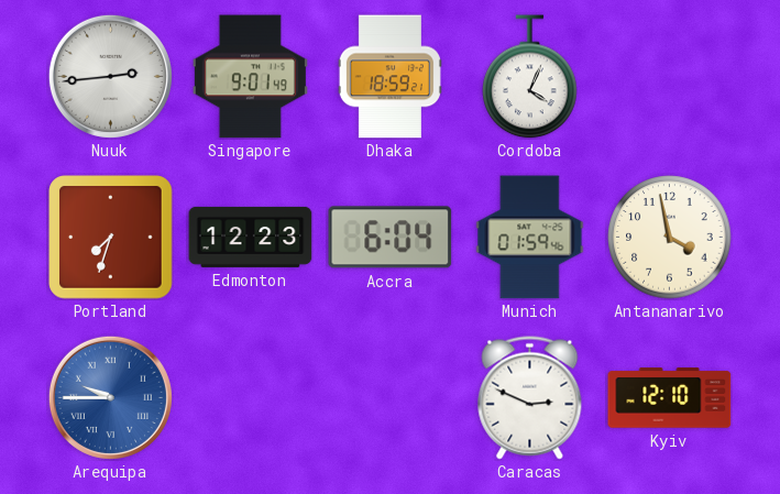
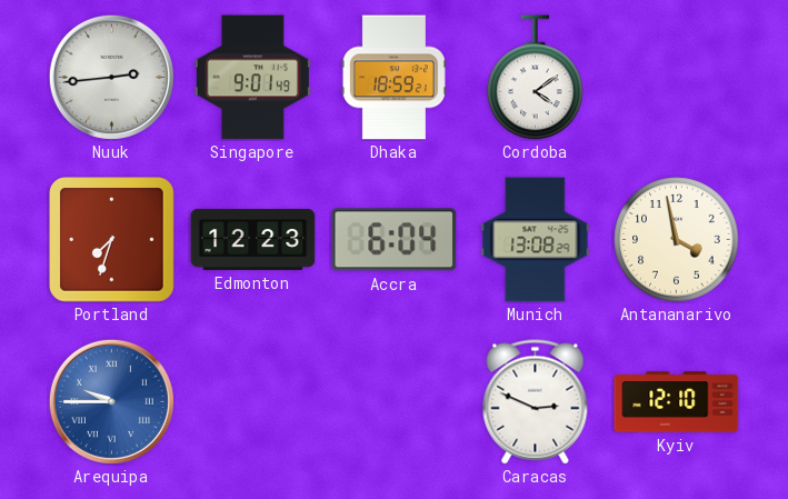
Cordoba: 4:04 -> 4:09
Munich: 01:59 -> 13:08
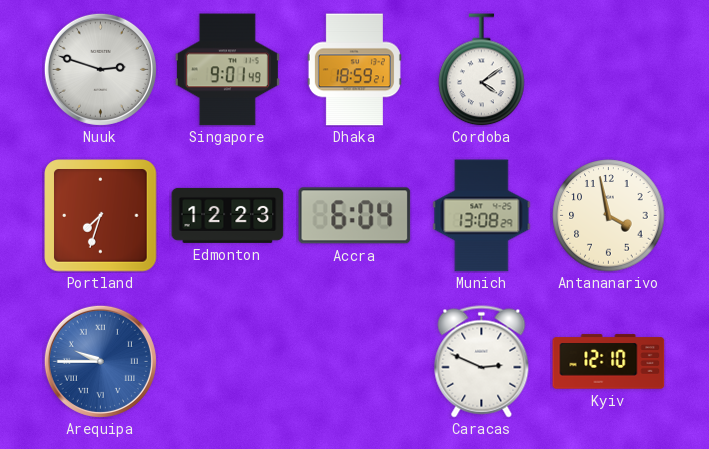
Nuuk: 2:44 -> 2:48
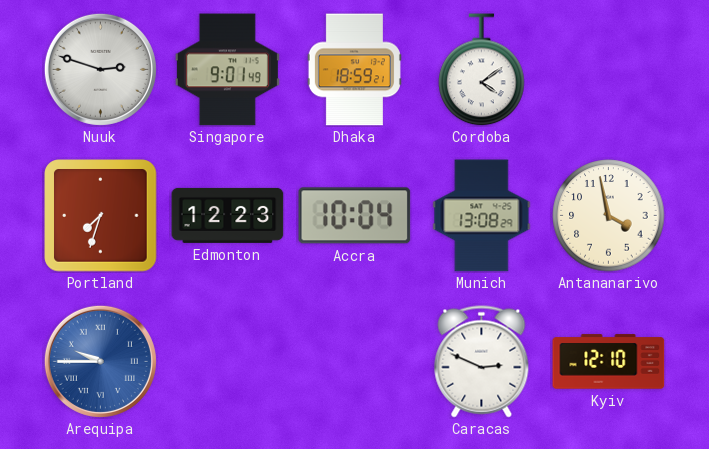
Accra: 6:04 -> 10:04
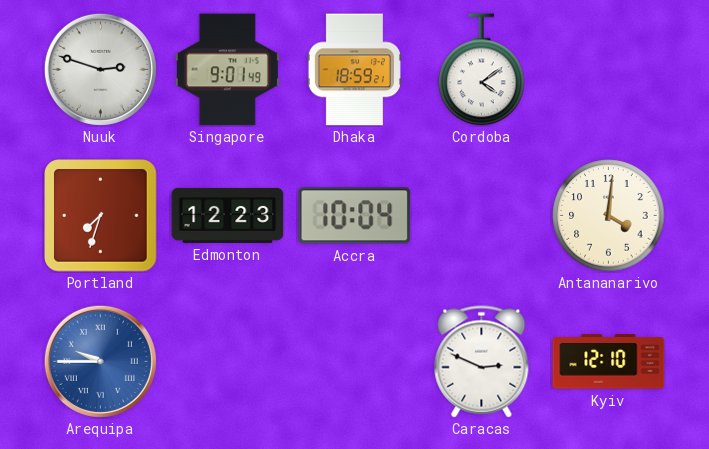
Munich: 13:08 -> none
Antananarivo: 3:58 -> 4:01
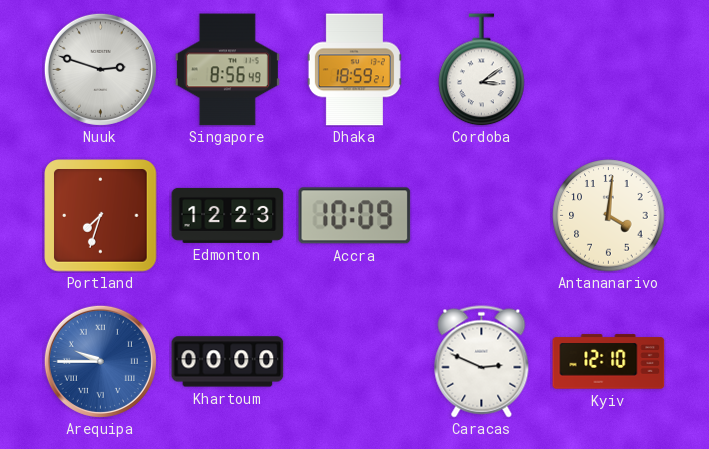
Singapore: 9:01 -> 8:56
Cordoba: 4:09 -> 3:09
Accra: 10:04 -> 10:09
Khartoum: none -> 00:00
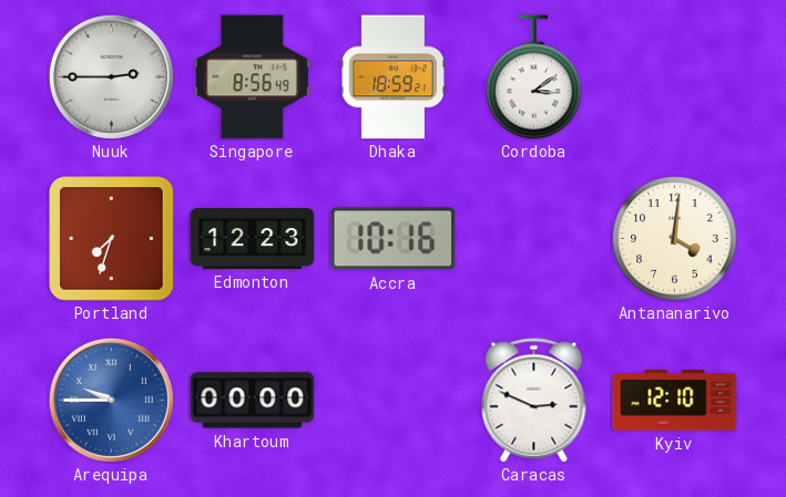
Nuuk: 2:48 -> 2:45
Accra: 10:09 -> 10:16
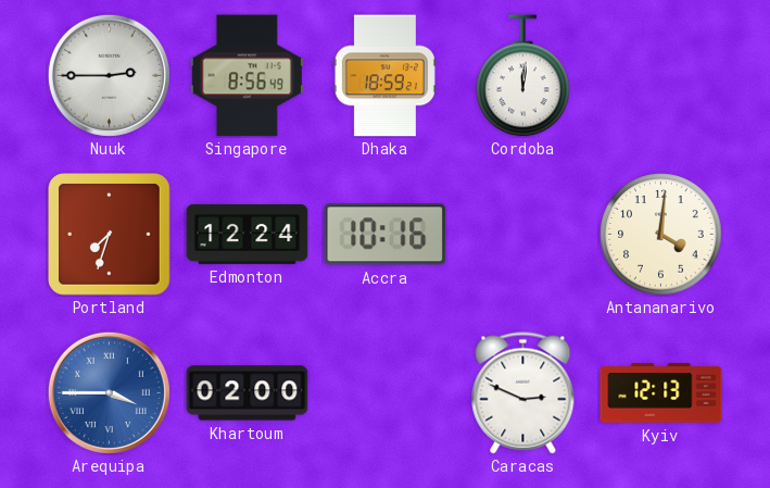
Cordoba: 3:09 -> 12:01
Edmonton: 12:23 -> 12:24
Arequipa: 9:45 -> 3:45
Khartoum: 00:00 -> 02:00
Kyiv: 12:10 -> 12:13
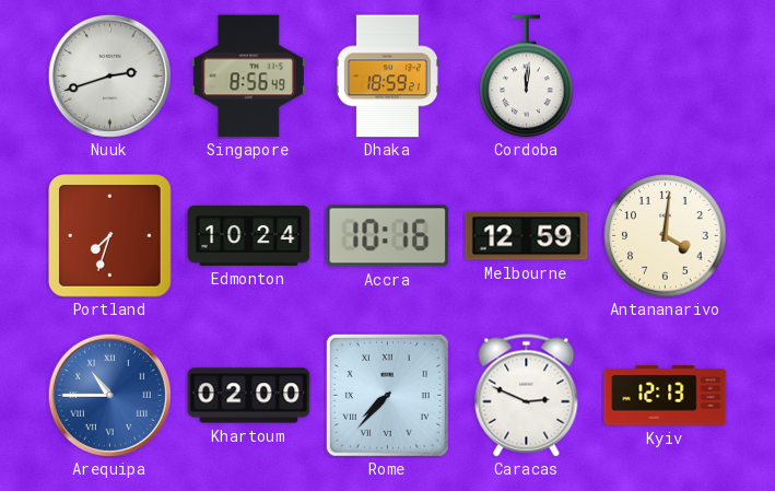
Nuuk: 2:45 -> 2:42
Edmonton: 12:24 -> 10:24
Melbourne: none -> 12:59
Arequipa: 3:45 -> 10:45
Rome: none -> 7:37
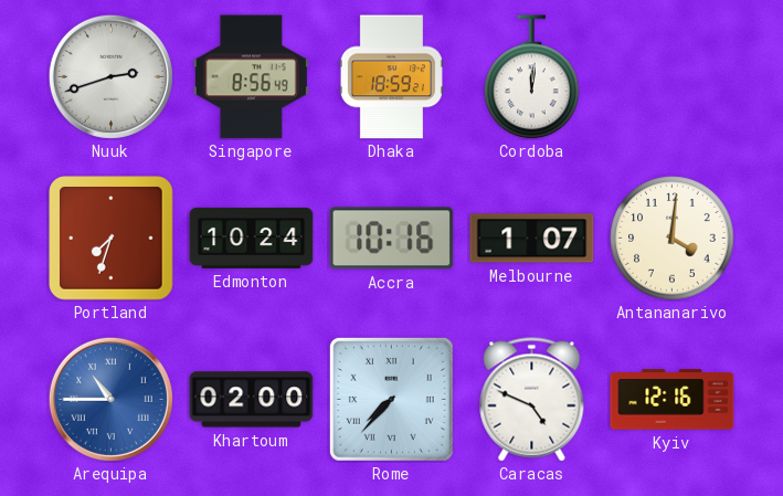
Melbourne: 12:59 -> 1:07
Caracas: 2:49 -> 4:49
Kyiv: 12:13 -> 12:16
